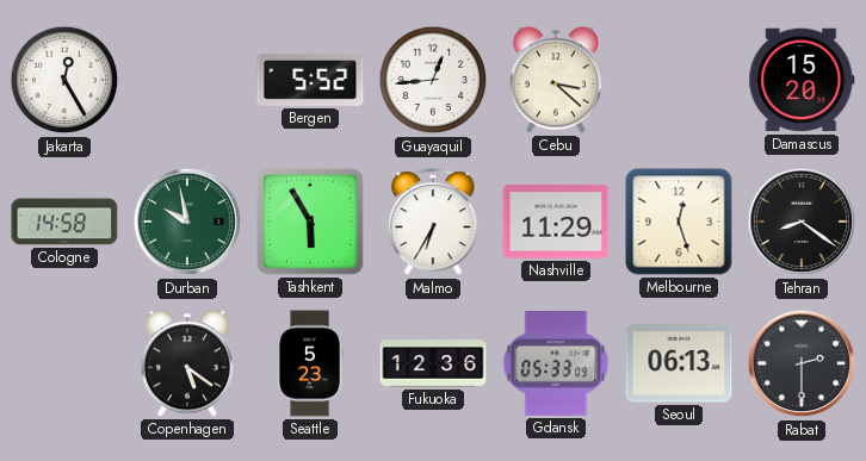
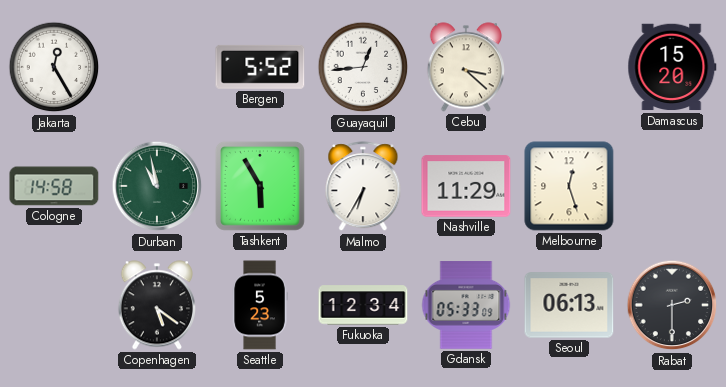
Durban: 9:58 -> 10:58
Tehran: 8:21 -> none
Fukuoka: 12:36 -> 12:34
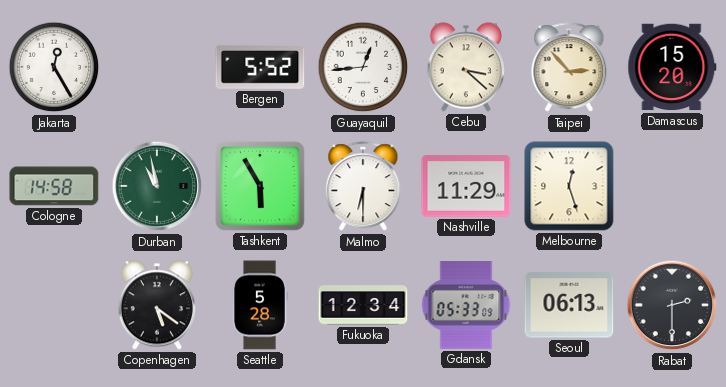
Taipei: none -> 2:53
Malmo: 6:35 -> 6:30
Seattle: 5:23 -> 5:28
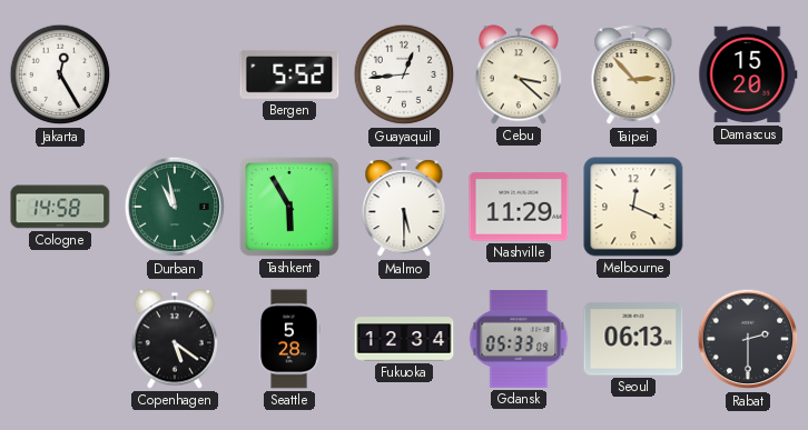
Malmo: 6:30 -> 5:30
Melbourne: 12:27 -> 12:19
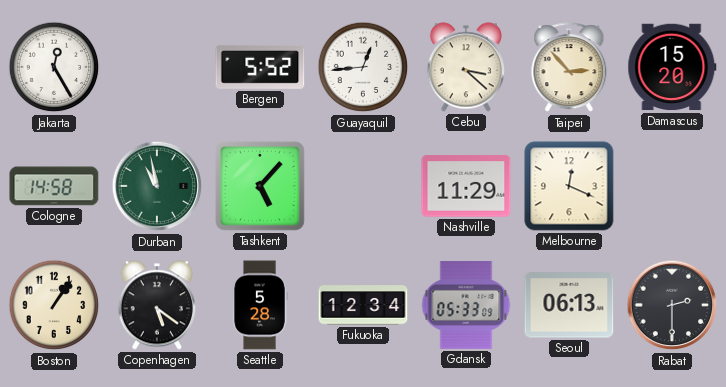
Tashkent: 5:55 -> 5:07
Malmo: 5:30 -> none
Boston: none -> 1:06
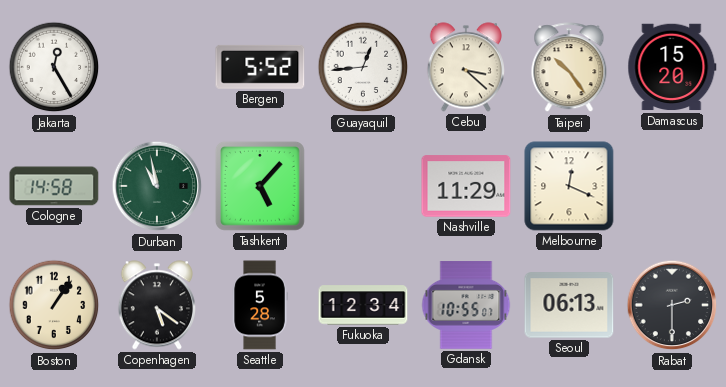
Taipei: 2:53 -> 10:24
Gdansk: 05:33 -> 10:55
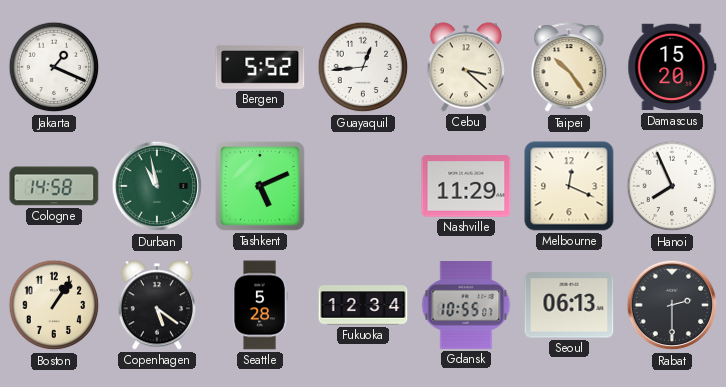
Jakarta: 12:25 -> 1:19
Tashkent: 5:07 -> 5:11
Hanoi: none -> 7:56
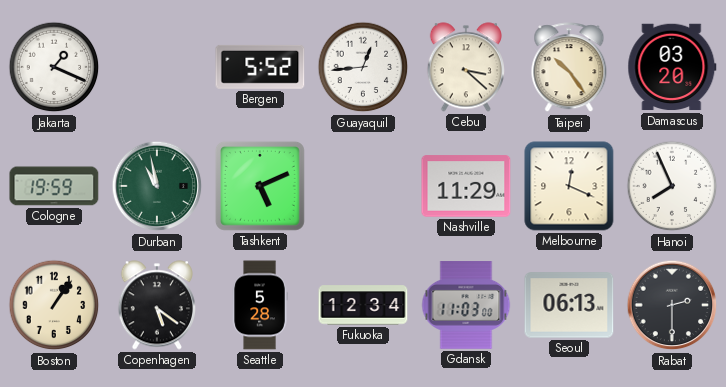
Damascus: 15:20 -> 03:20
Cologne: 14:58 -> 19:59
Gdansk: 10:55 -> 11:03
